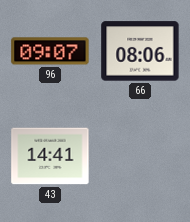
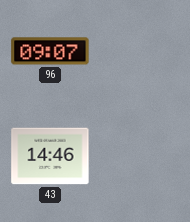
66: 08:06 -> none
43: 14:41 -> 14:46
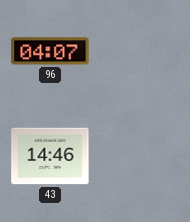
96: 09:07 -> 04:07
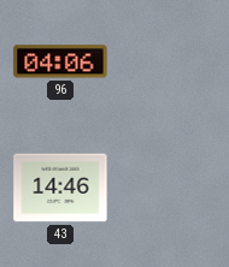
96: 04:07 -> 04:06
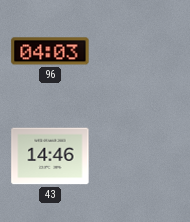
96: 04:06 -> 04:03
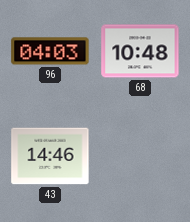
68: none -> 10:48
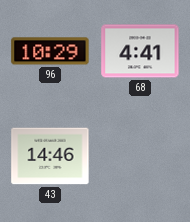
96: 04:03 -> 10:29
68: 10:48 -> 4:41
